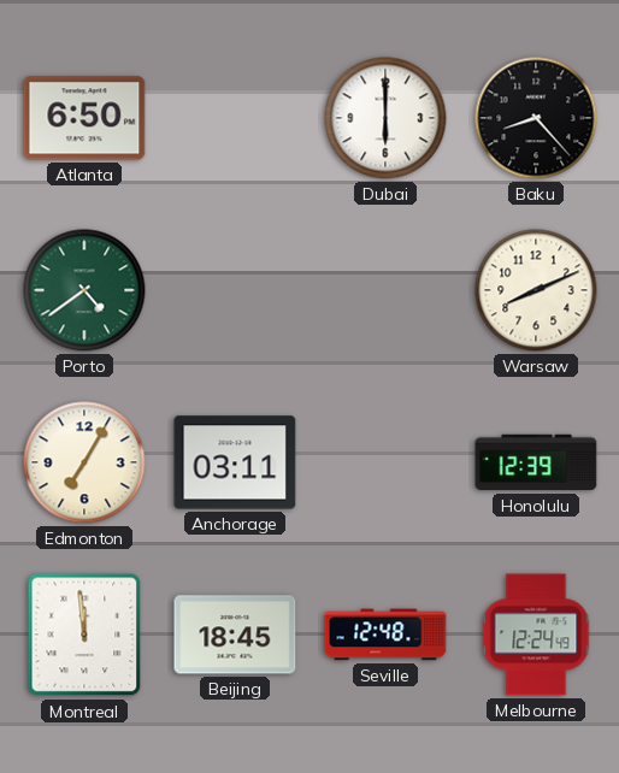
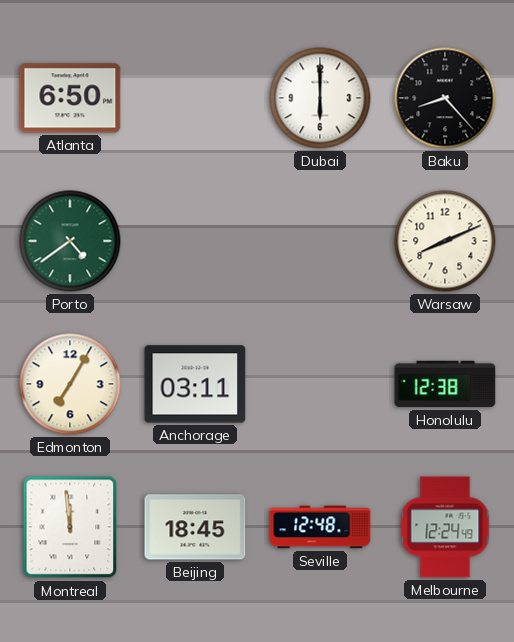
Honolulu: 12:39 -> 12:38
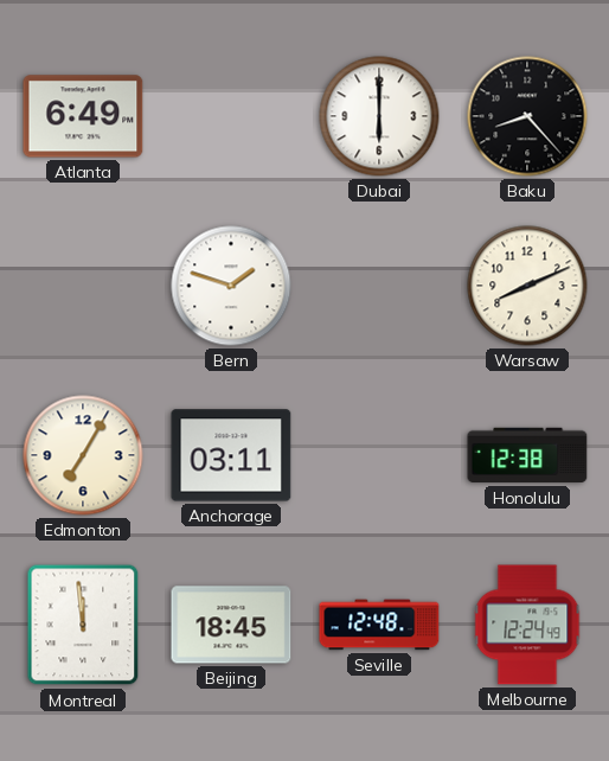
Atlanta: 6:50 -> 6:49
Porto: 4:39 -> none
Bern: none -> 1:48
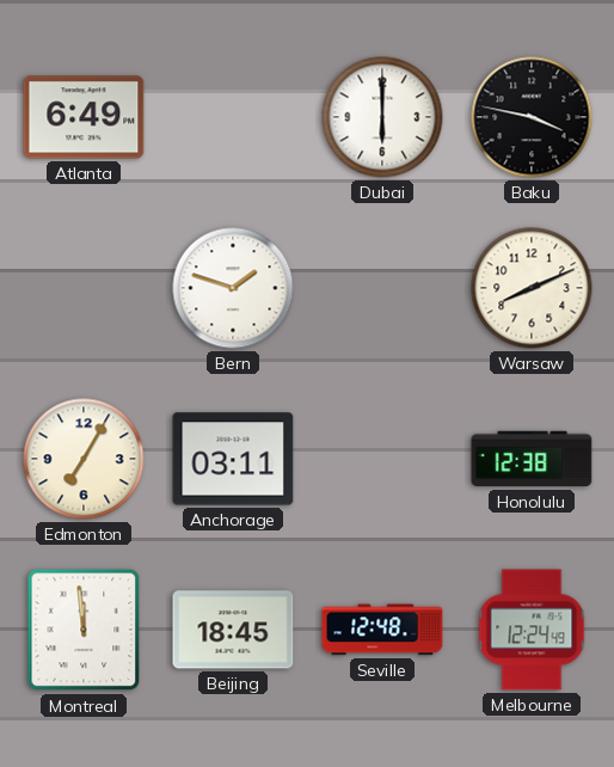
Baku: 8:23 -> 3:47
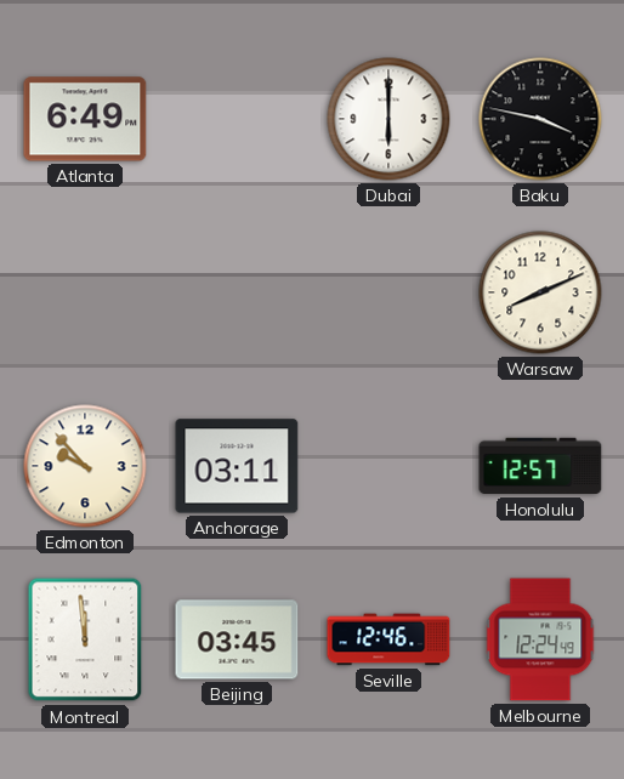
Bern: 1:48 -> none
Edmonton: 7:05 -> 9:53
Honolulu: 12:38 -> 12:57
Beijing: 18:45 -> 03:45
Seville: 12:48 -> 12:46
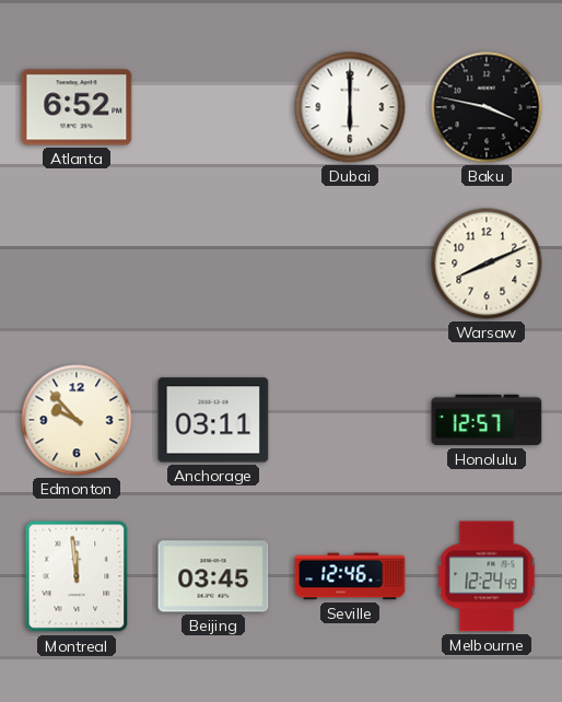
Atlanta: 6:49 -> 6:52
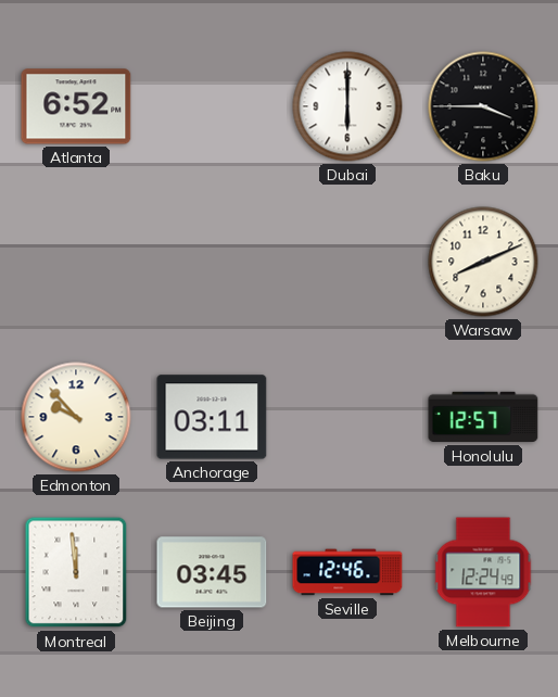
Baku: 3:47 -> 3:45
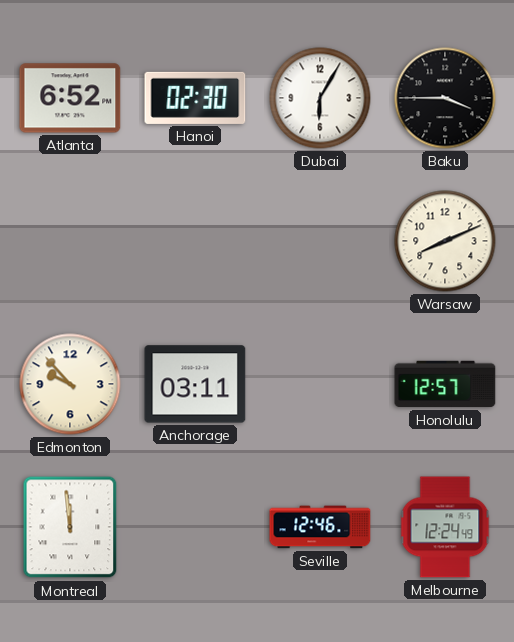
Hanoi: none -> 02:30
Dubai: 6:00 -> 6:05
Beijing: 03:45 -> none
